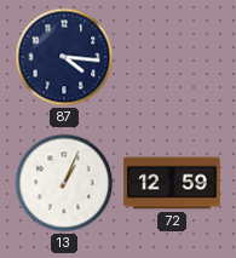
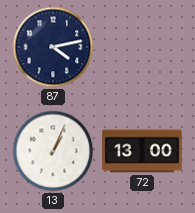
87: 4:16 -> 4:13
72: 12:59 -> 13:00
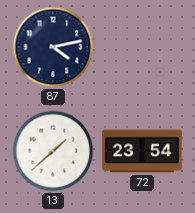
13: 1:04 -> 1:38
72: 13:00 -> 23:54
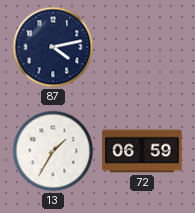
13: 1:38 -> 1:35
72: 23:54 -> 06:59
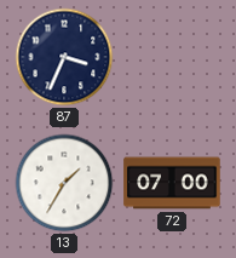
87: 4:13 -> 3:34
72: 06:59 -> 07:00
